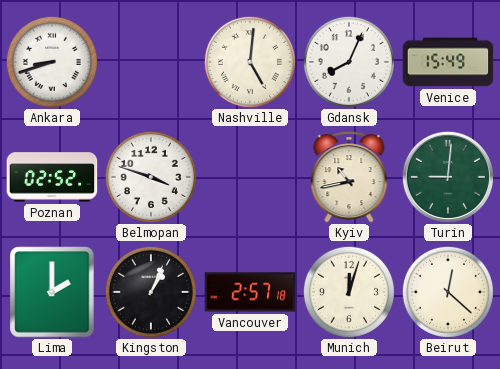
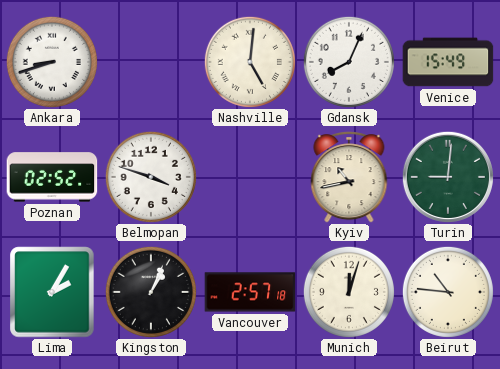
Lima: 2:00 -> 2:05
Beirut: 12:22 -> 10:46
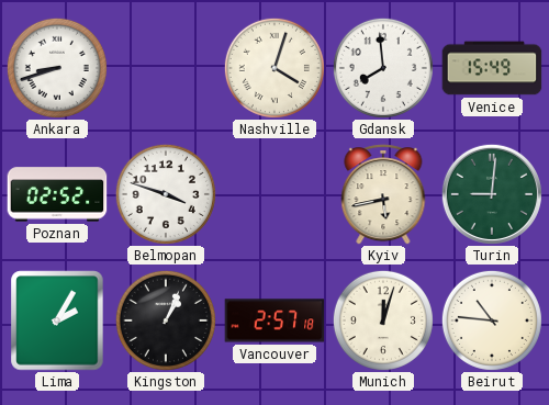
Nashville: 5:01 -> 4:03
Gdansk: 8:04 -> 7:59
Kyiv: 10:43 -> 5:43
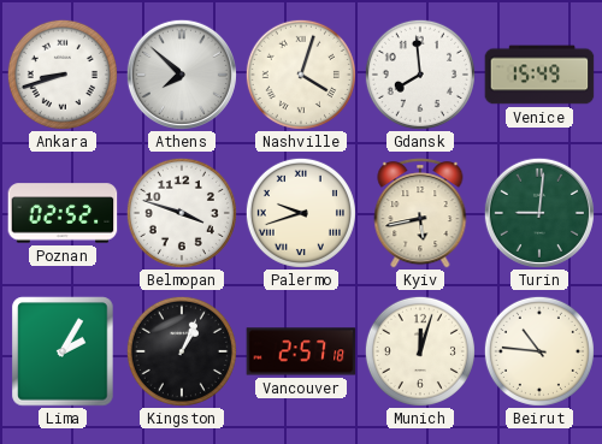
Athens: none -> 7:52
Palermo: none -> 9:42
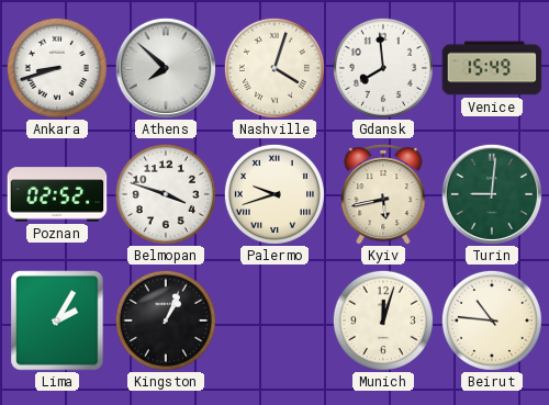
Vancouver: 2:57 -> none
